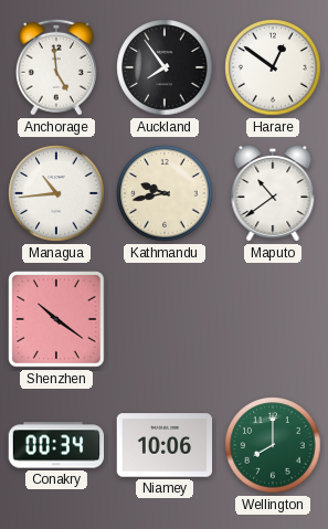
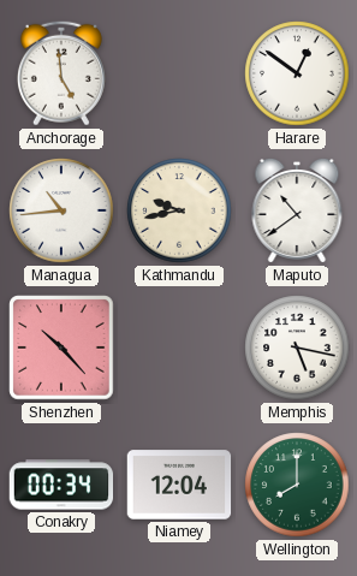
Auckland: 7:54 -> none
Shenzhen: 10:21 -> 10:23
Memphis: none -> 5:17
Niamey: 10:06 -> 12:04
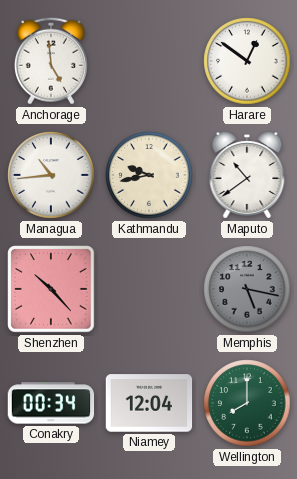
Memphis dial: white -> grey
